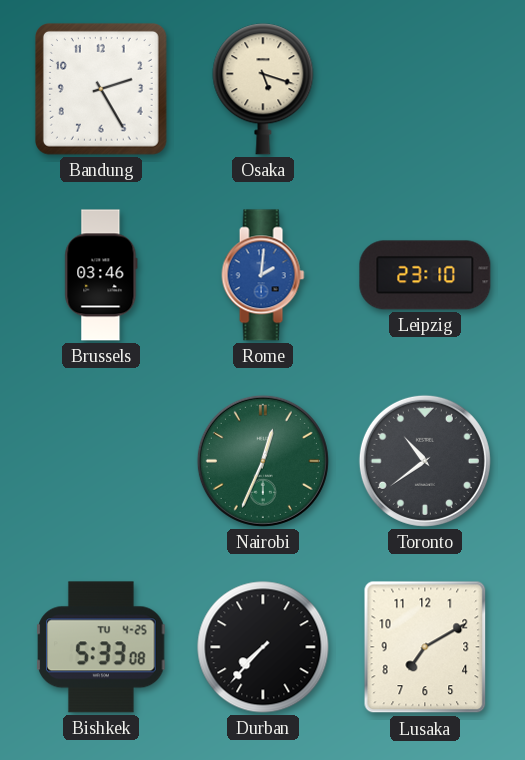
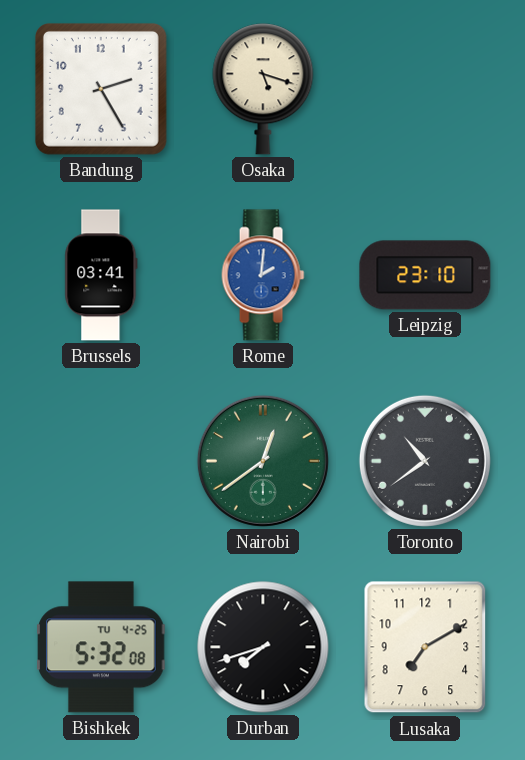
Brussels: 03:46 -> 03:41
Nairobi: 12:34 -> 12:39
Bishkek: 5:33 -> 5:32
Durban: 7:37 -> 7:42
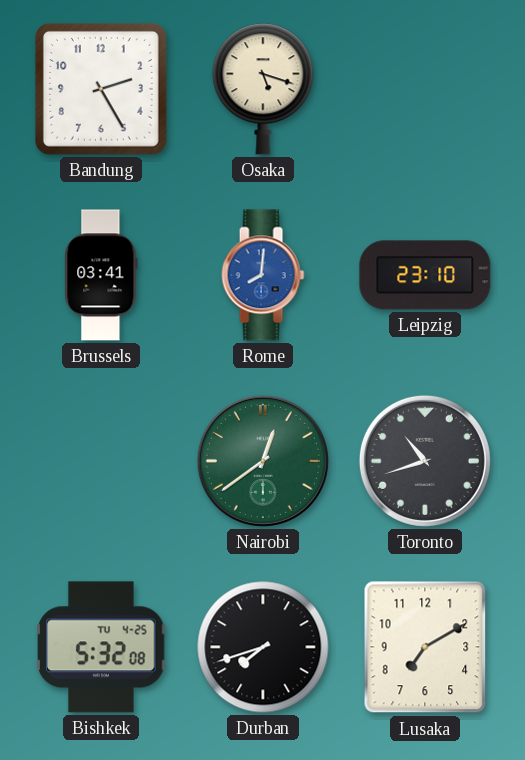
Rome: 2:01 -> 8:01
Toronto: 10:39 -> 10:42
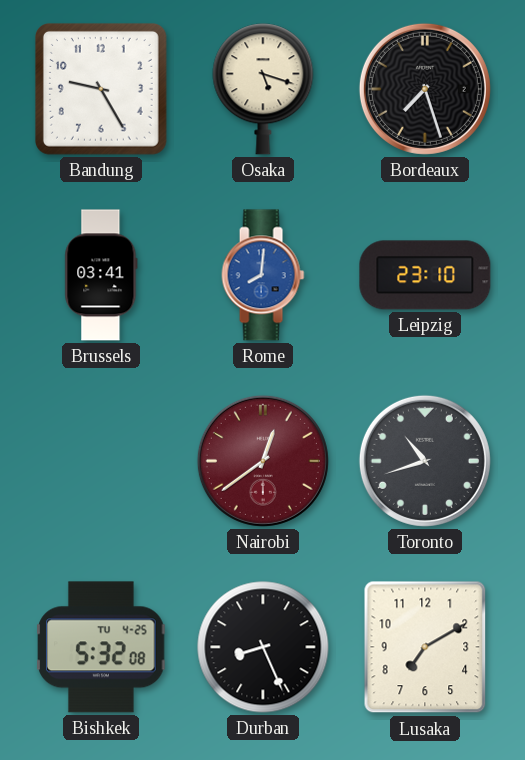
Bandung: 2:25 -> 9:25
Bordeaux: none -> 7:27
Nairobi dial: green -> burgundy
Durban: 7:42 -> 8:26
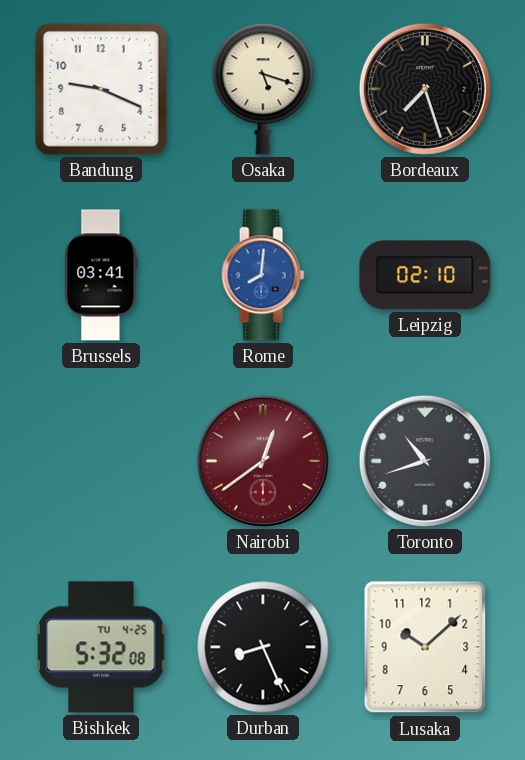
Bandung: 9:25 -> 9:19
Leipzig: 23:10 -> 02:10
Lusaka: 7:10 -> 10:08
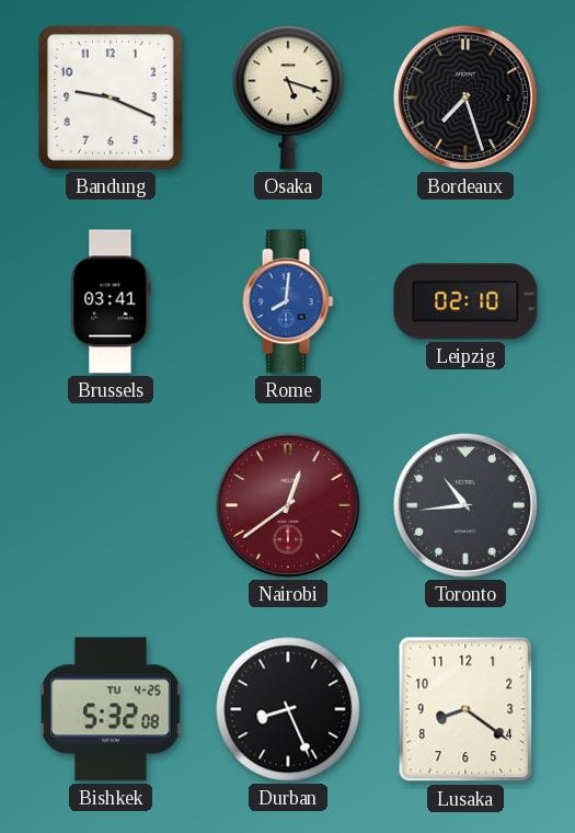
Toronto: 10:42 -> 10:44
Lusaka: 10:08 -> 8:21
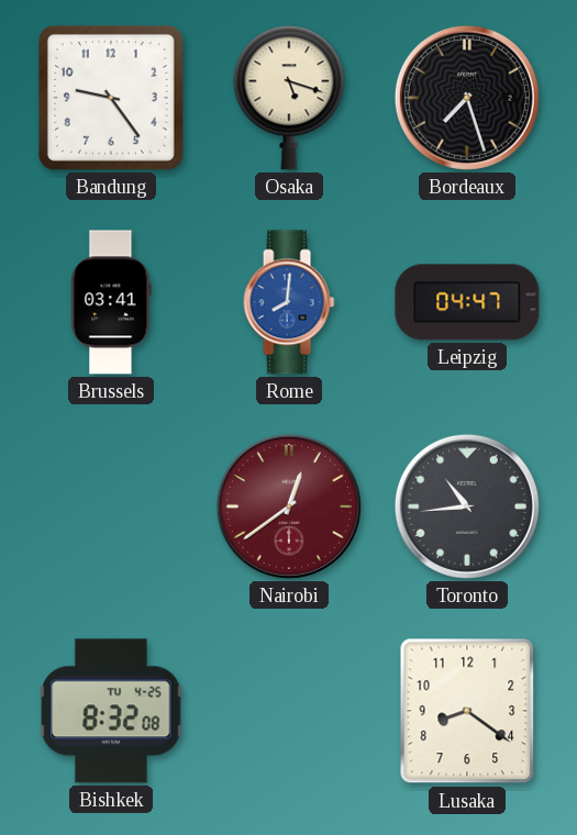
Bandung: 9:19 -> 9:24
Leipzig: 02:10 -> 04:47
Bishkek: 5:32 -> 8:32
Durban: 8:26 -> none
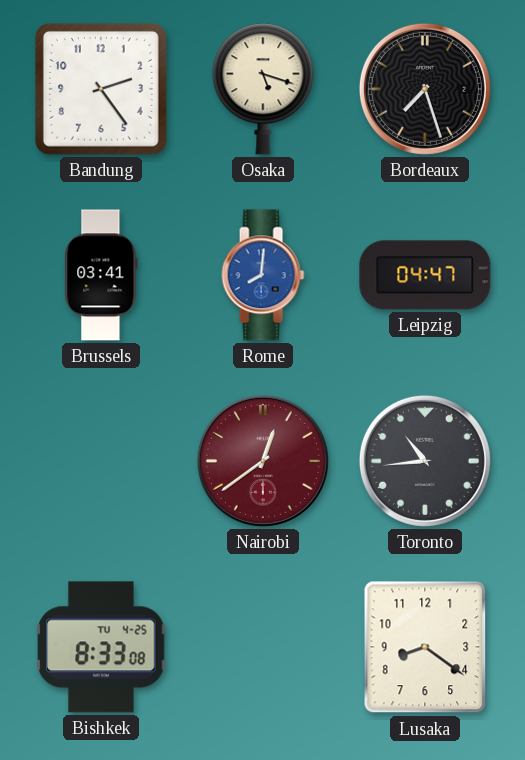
Bandung: 9:24 -> 2:24
Bishkek: 8:32 -> 8:33
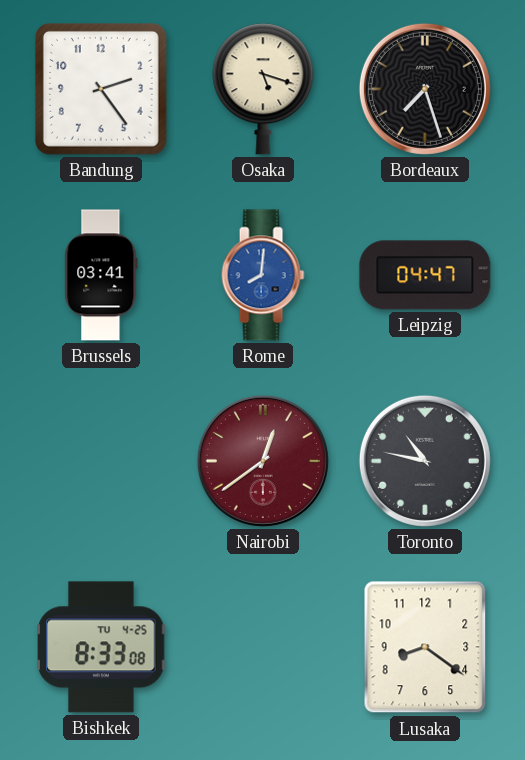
Toronto: 10:44 -> 10:47
